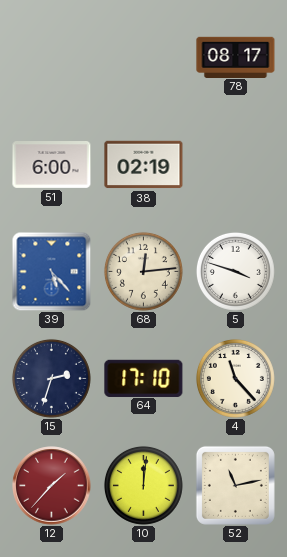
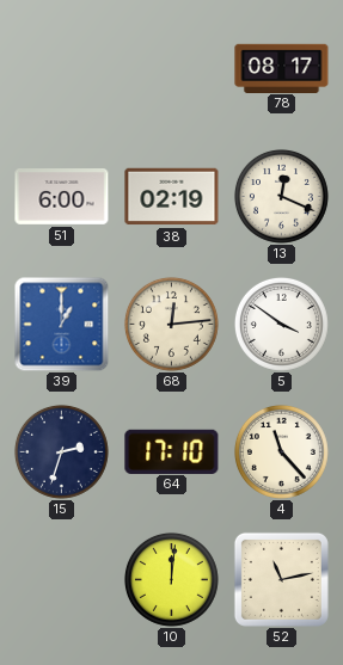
13: none -> 12:19
39: 5:23 -> 1:00
5: 3:48 -> 3:51
12: 1:37 -> none
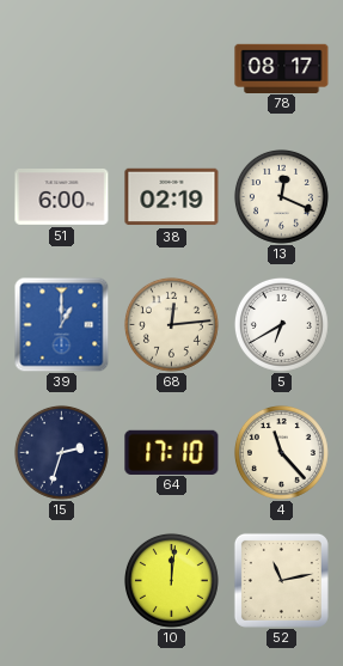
5: 3:51 -> 6:40
